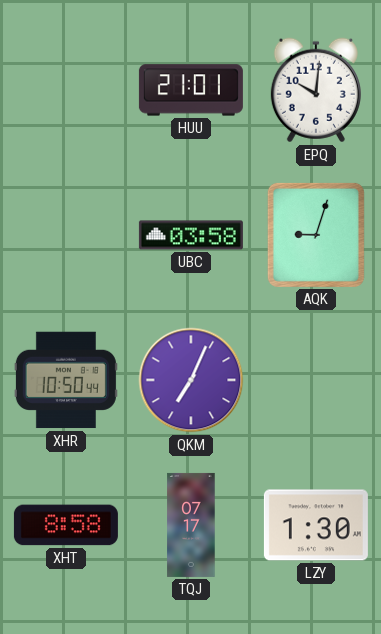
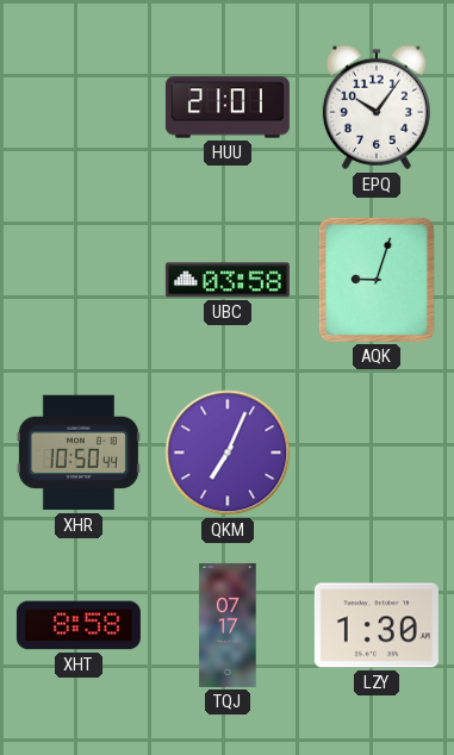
EPQ: 10:01 -> 10:06
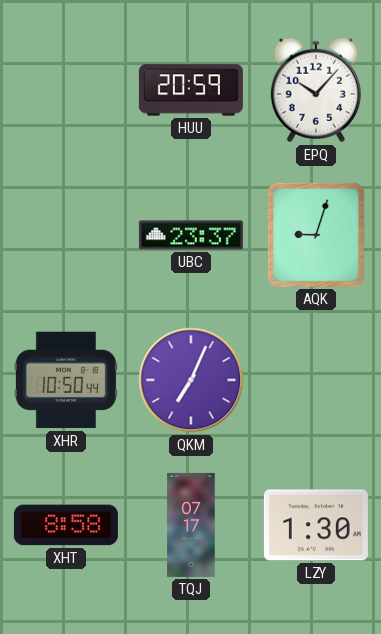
HUU: 21:01 -> 20:59
EPQ: 10:06 -> 10:07
UBC: 03:58 -> 23:37
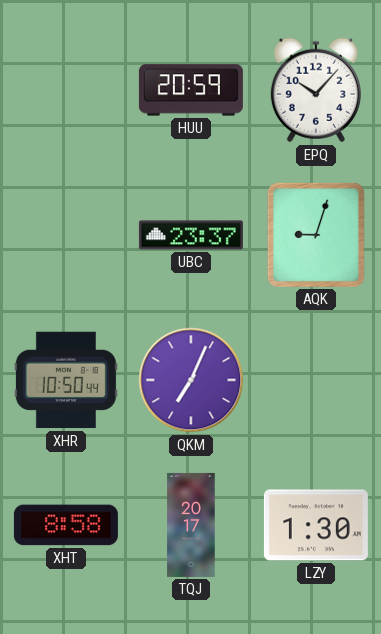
TQJ: 07:17 -> 20:17
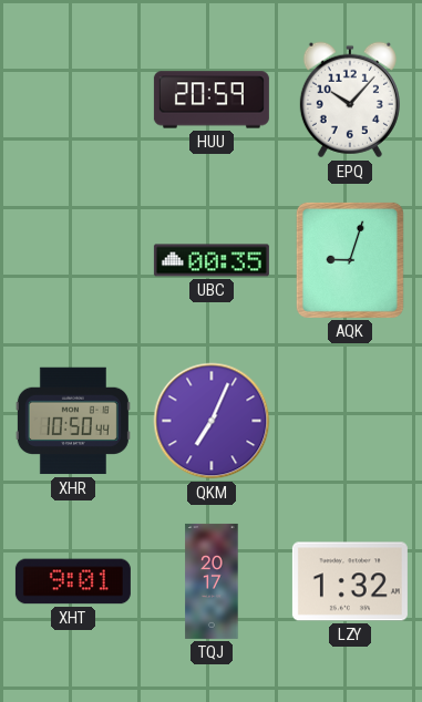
UBC: 23:37 -> 00:35
XHT: 8:58 -> 9:01
LZY: 1:30 -> 1:32
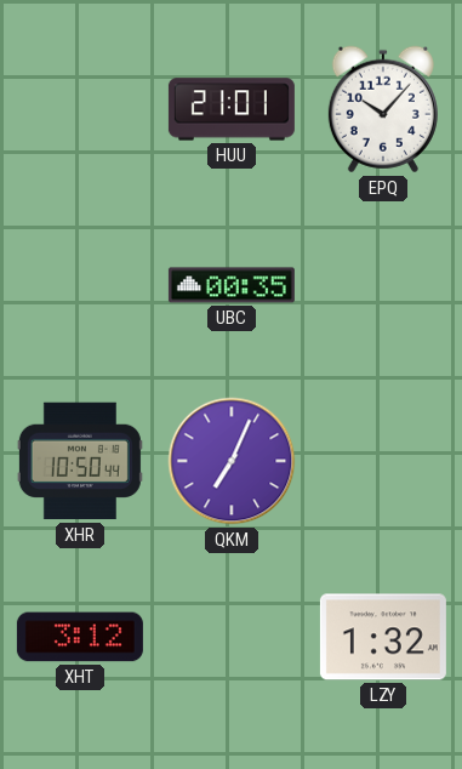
HUU: 20:59 -> 21:01
AQK: 9:03 -> none
XHT: 9:01 -> 3:12
TQJ: 20:17 -> none
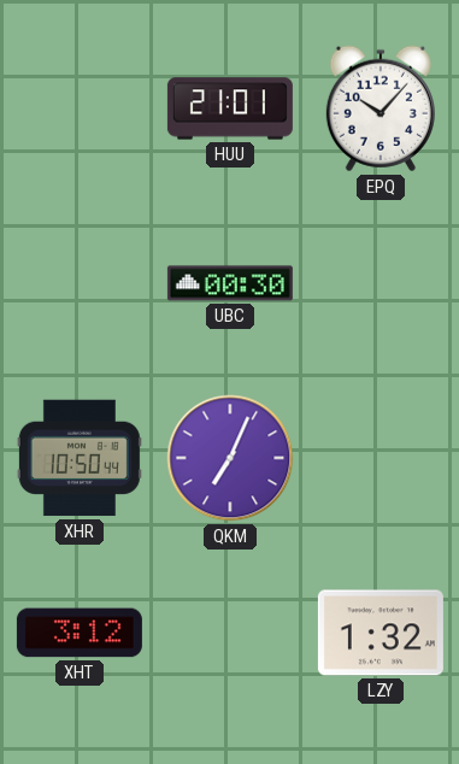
UBC: 00:35 -> 00:30
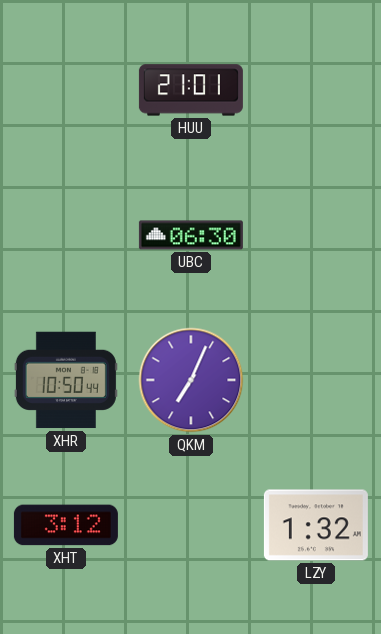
EPQ: 10:07 -> none
UBC: 00:30 -> 06:30
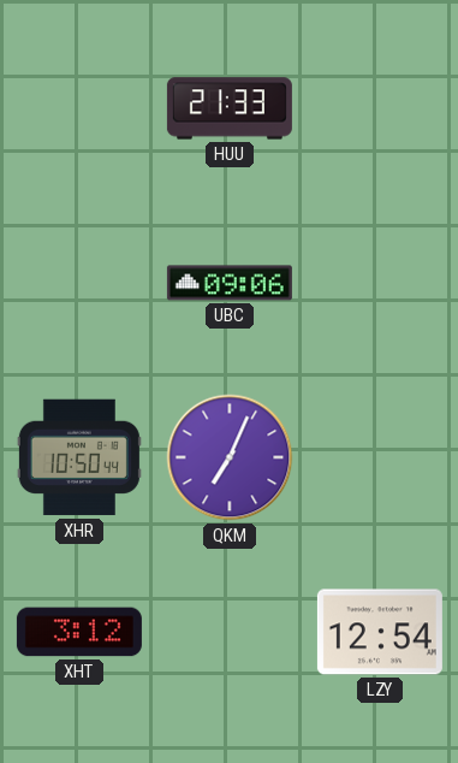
HUU: 21:01 -> 21:33
UBC: 06:30 -> 09:06
LZY: 1:32 -> 12:54
